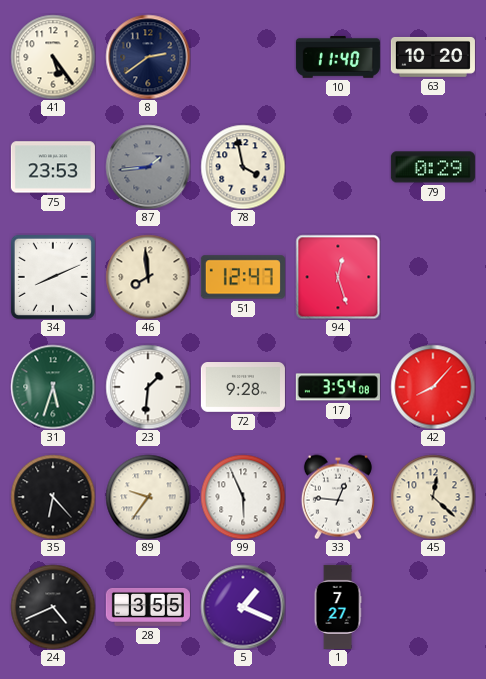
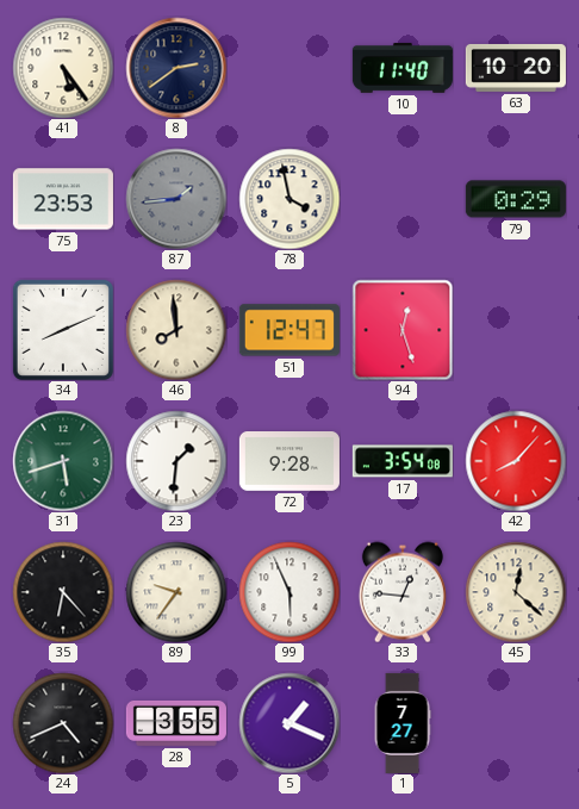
31: 5:33 -> 5:42
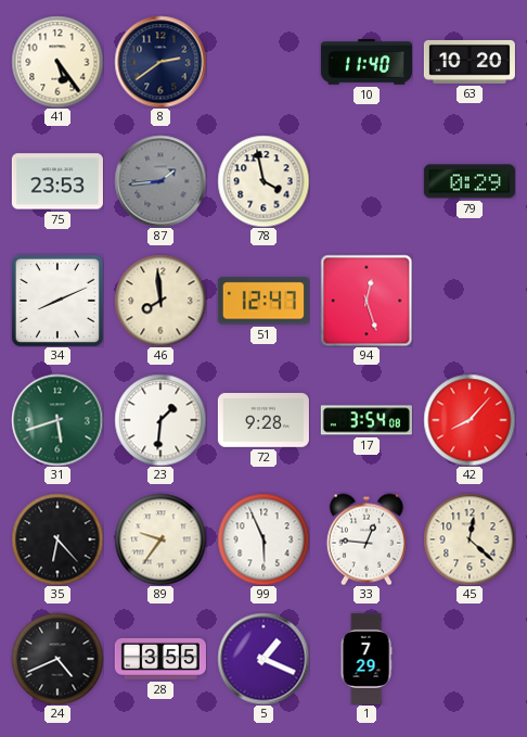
1: 7:27 -> 7:29
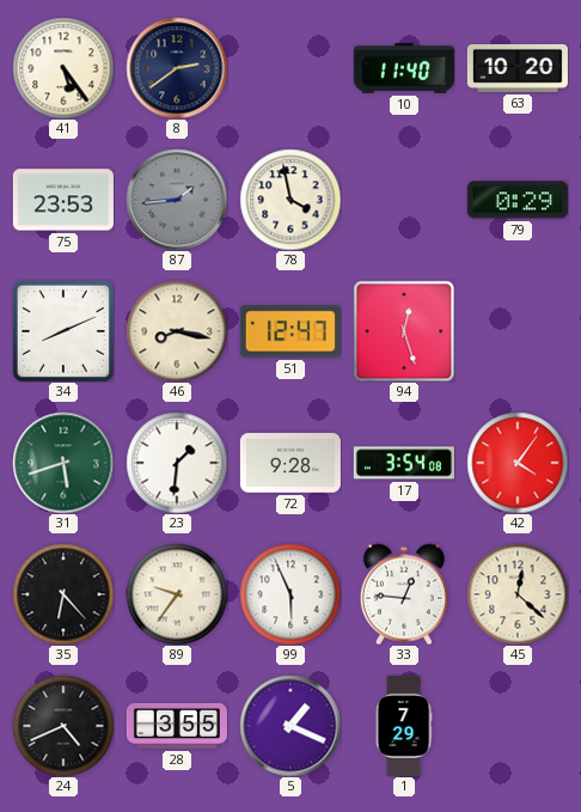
46: 7:59 -> 8:17
42: 8:07 -> 4:06
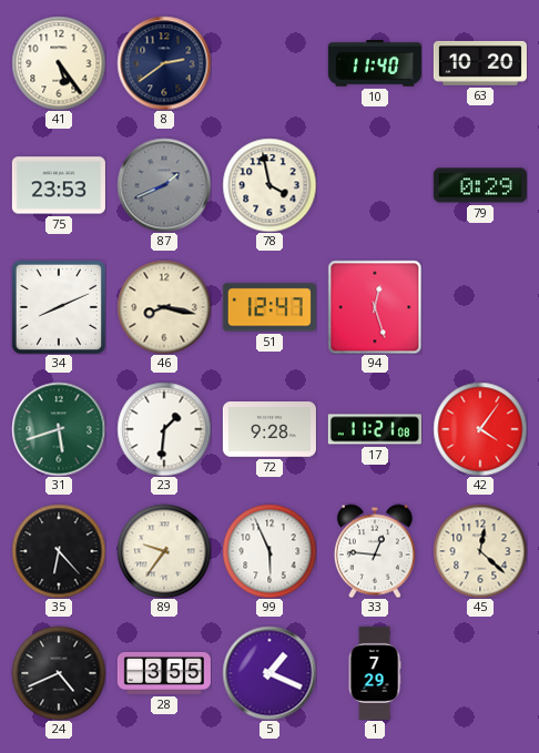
87: 1:44 -> 1:41
17: 3:54 -> 11:21
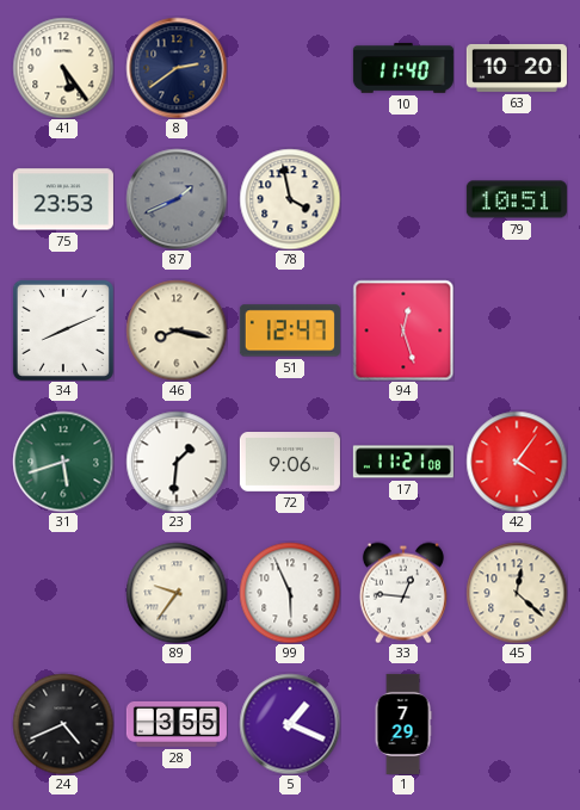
79: 0:29 -> 10:51
72: 9:28 -> 9:06
35: 6:23 -> none
